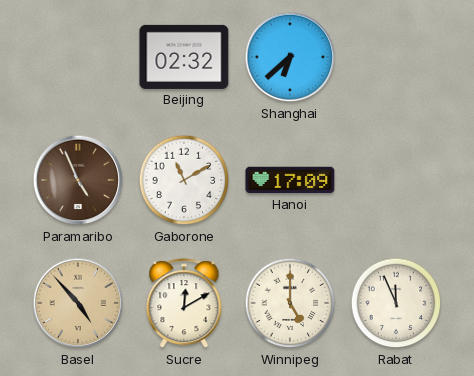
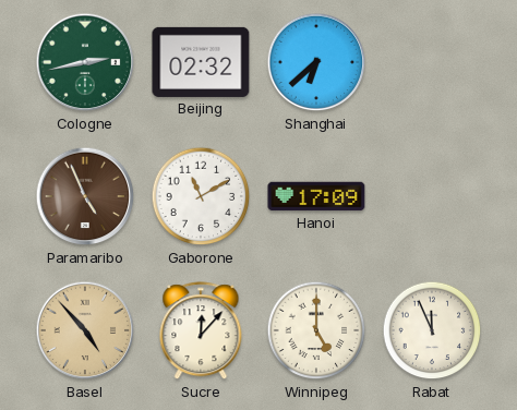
Cologne: none -> 2:43
Sucre: 12:10 -> 12:07
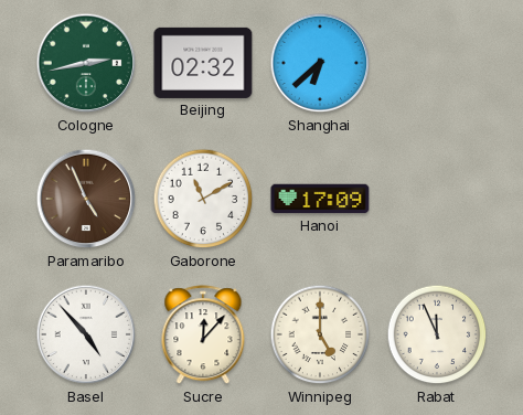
Basel dial: champagne -> white
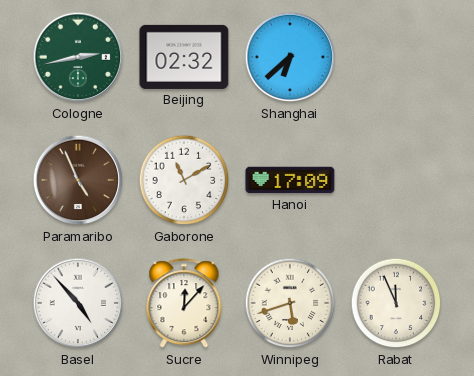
Winnipeg: 5:00 -> 5:42
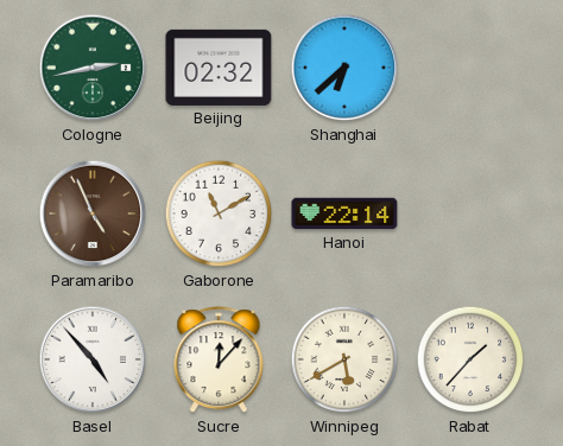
Hanoi: 17:09 -> 22:14
Winnipeg: 5:42 -> 5:40
Rabat: 11:56 -> 1:37
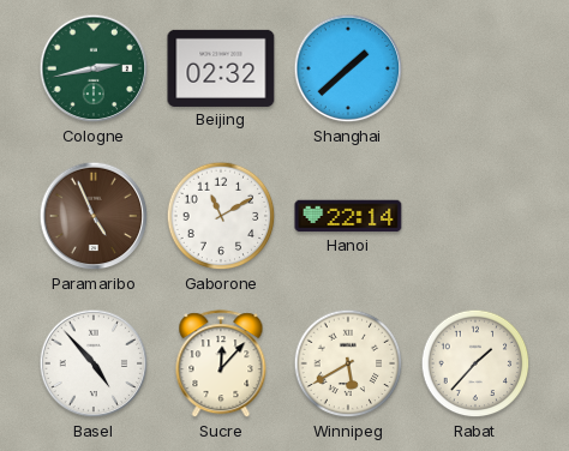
Shanghai: 6:38 -> 1:38
